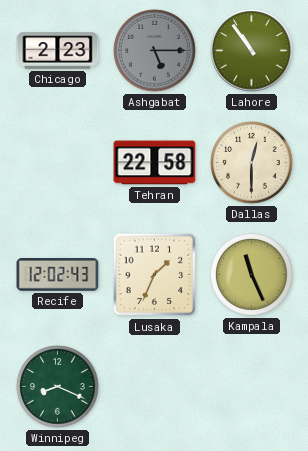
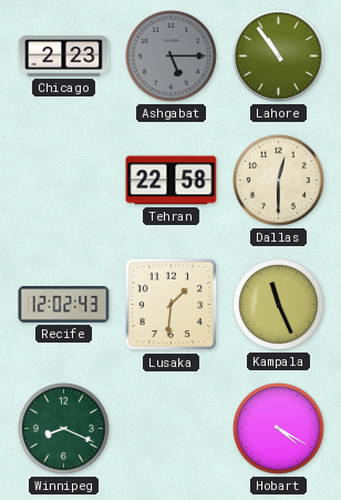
Lusaka: 1:34 -> 1:31
Hobart: none -> 4:20
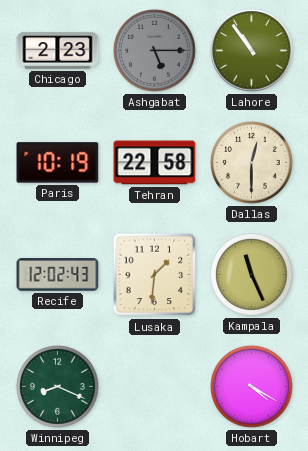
Paris: none -> 10:19
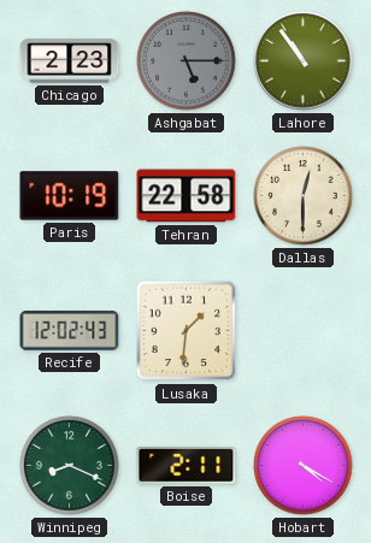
Kampala: 11:26 -> none
Boise: none -> 2:11
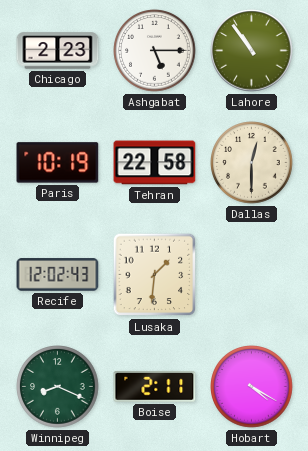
Ashgabat dial: grey -> white
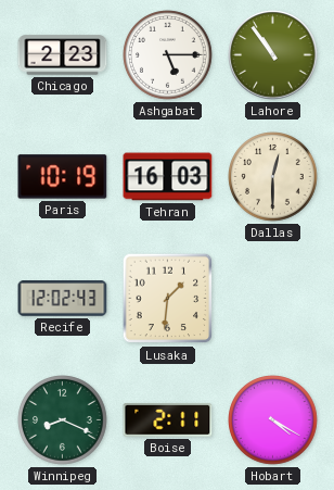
Tehran: 22:58 -> 16:03
